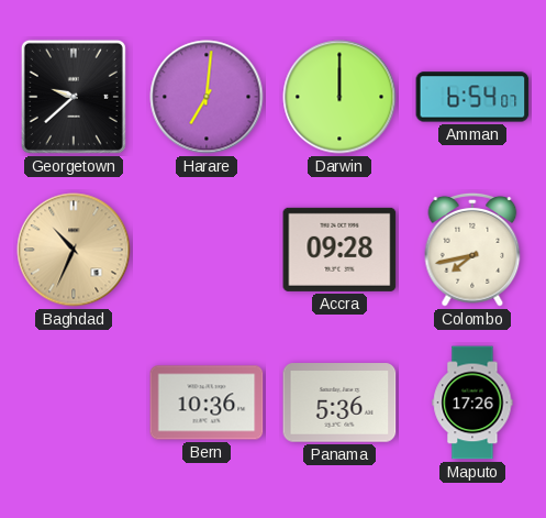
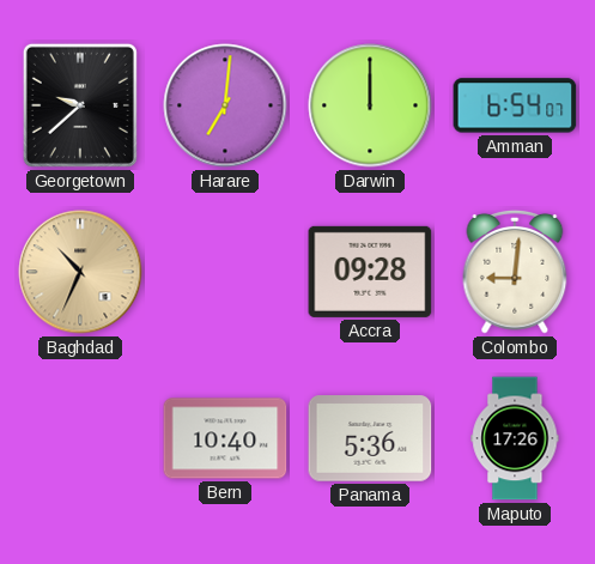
Colombo: 7:43 -> 9:01
Bern: 10:36 -> 10:40
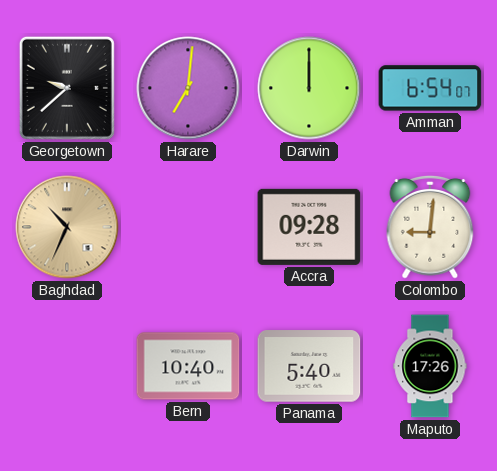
Panama: 5:36 -> 5:40
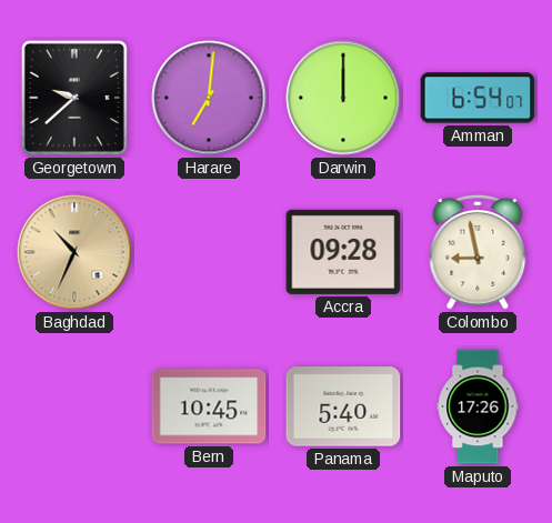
Colombo: 9:01 -> 8:58
Bern: 10:40 -> 10:45
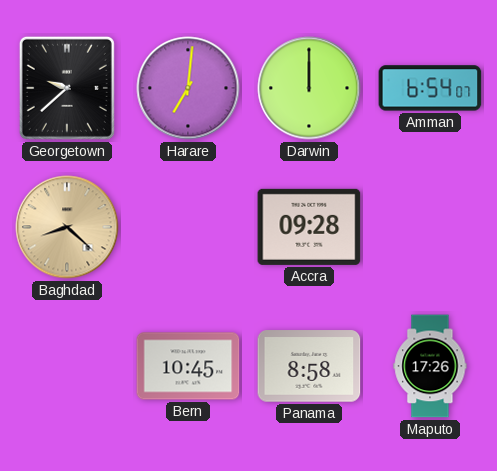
Baghdad: 10:34 -> 8:22
Colombo: 8:58 -> none
Panama: 5:40 -> 8:58
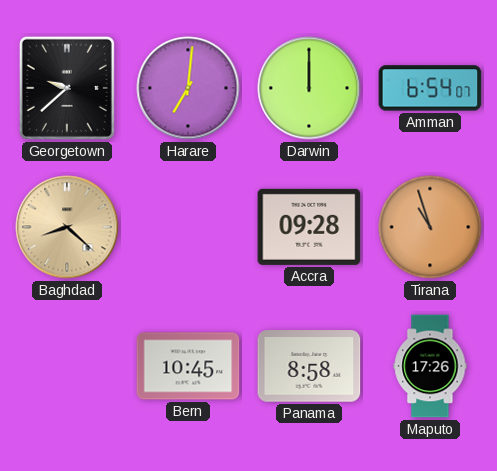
Tirana: none -> 10:57
